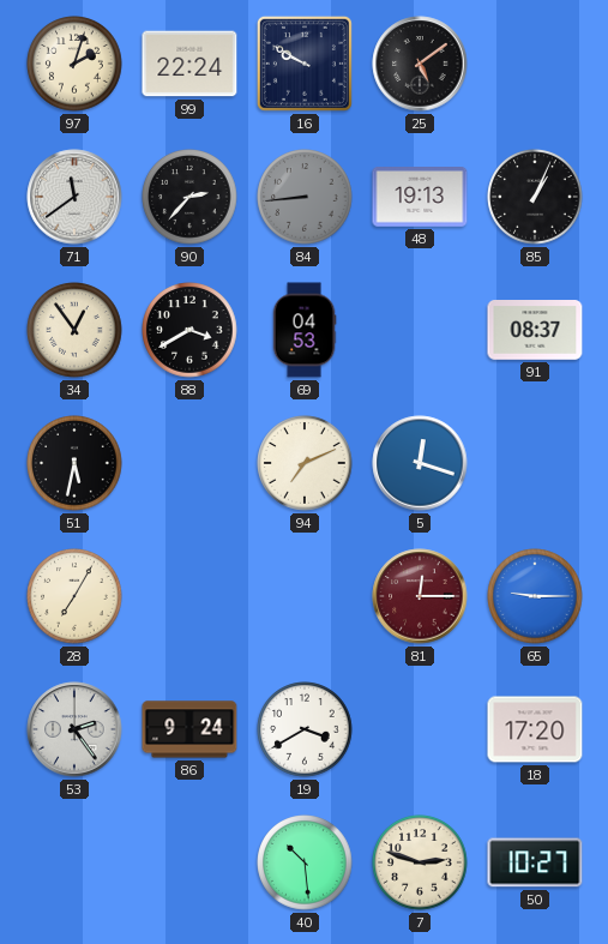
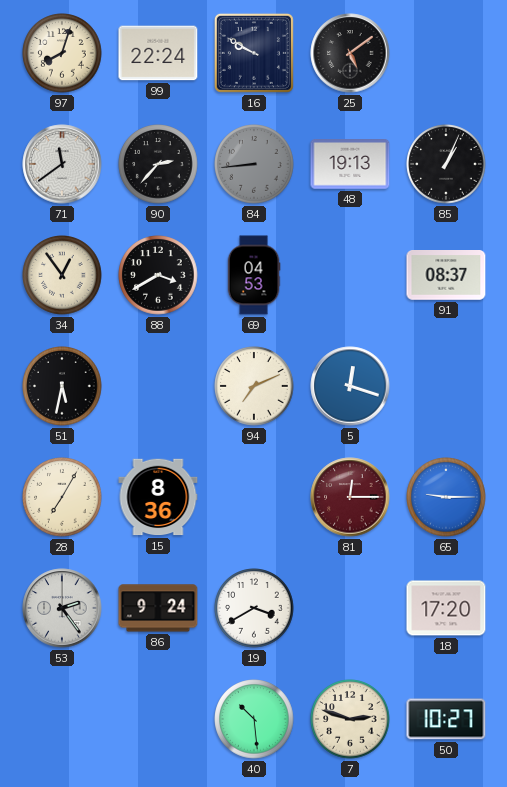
97: 2:03 -> 8:03
15: none -> 8:36
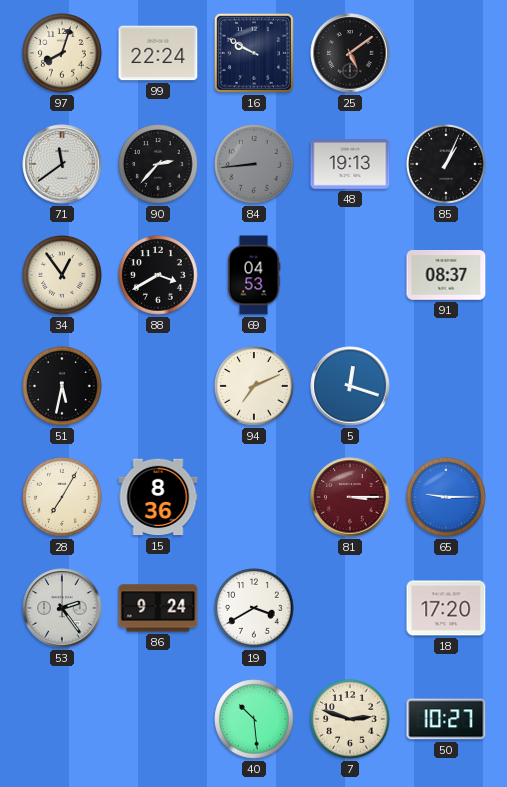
81: 12:15 -> 3:15
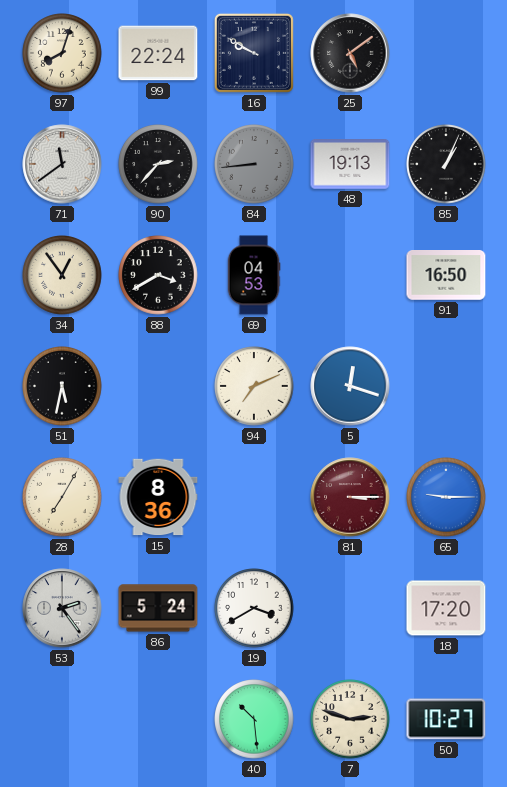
91: 08:37 -> 16:50
86: 9:24 -> 5:24
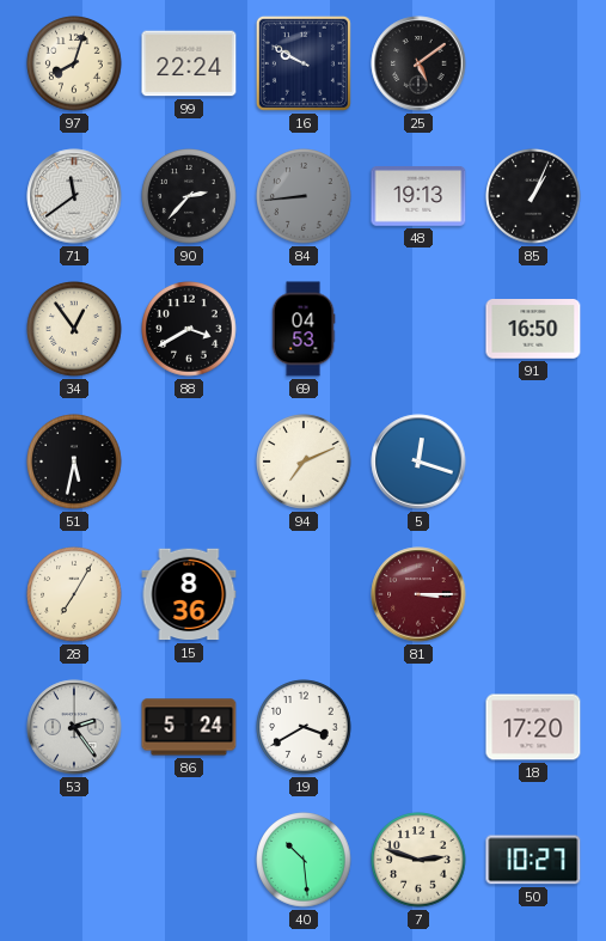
65: 9:15 -> none
